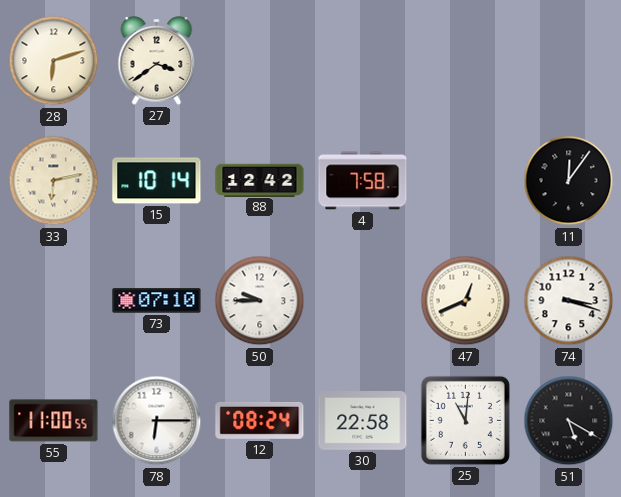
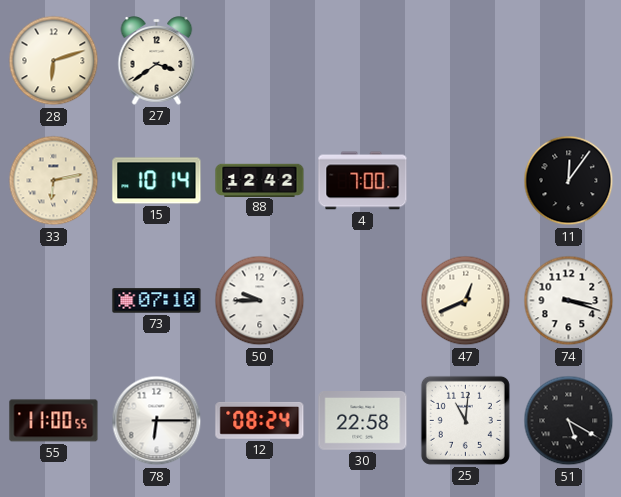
4: 7:58 -> 7:00
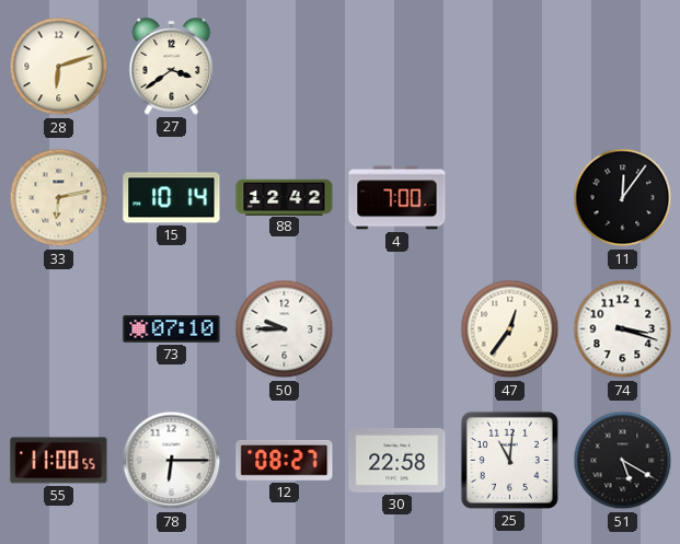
47: 12:41 -> 12:36
12: 08:24 -> 08:27
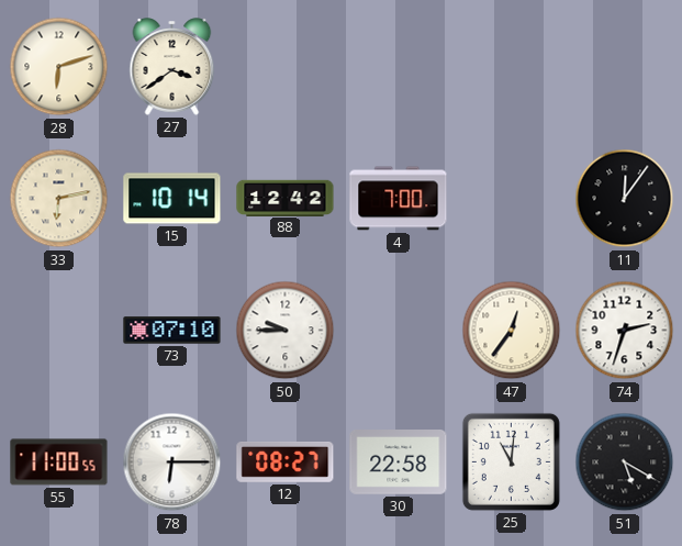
74: 3:18 -> 2:33
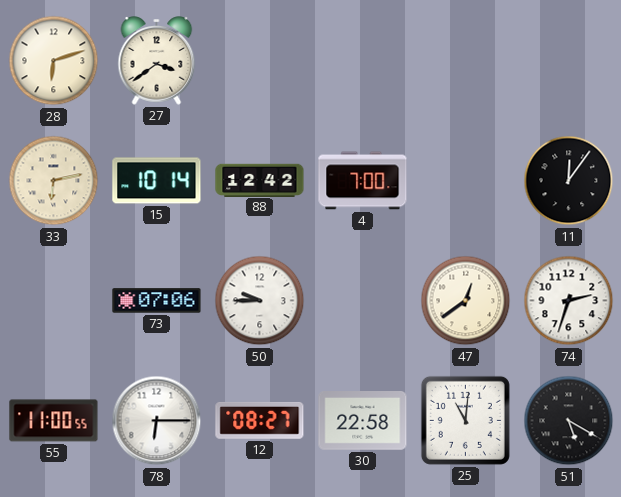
73: 07:10 -> 07:06
47: 12:36 -> 12:39
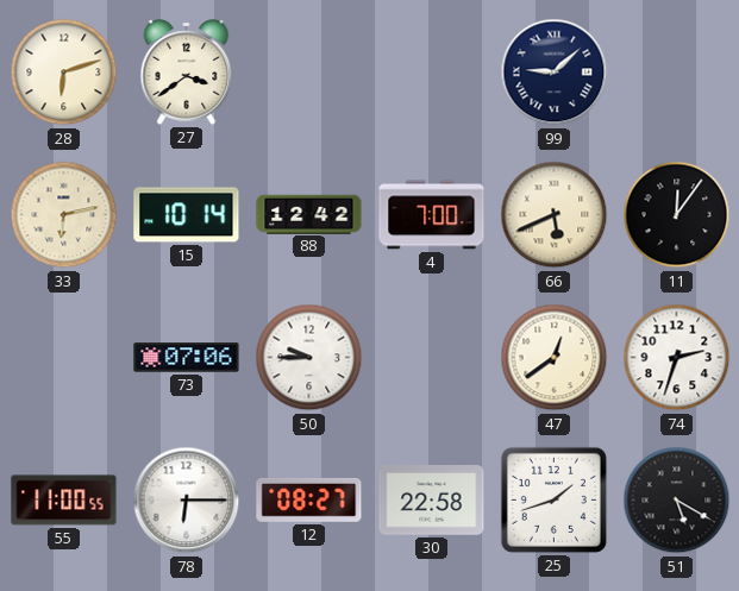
99: none -> 9:08
66: none -> 5:41
25: 11:01 -> 1:42
